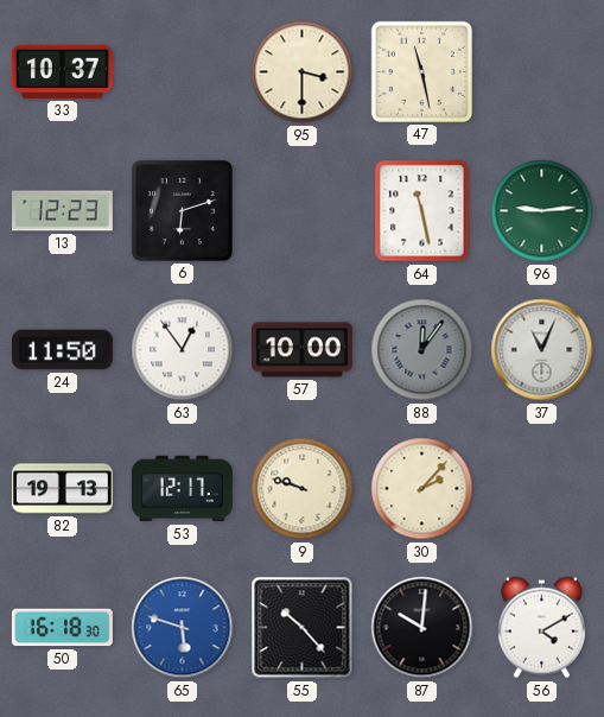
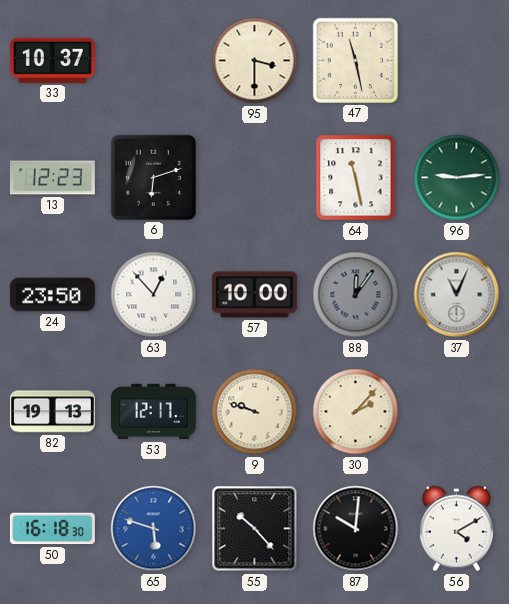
24: 11:50 -> 23:50
63: 12:54 -> 12:53
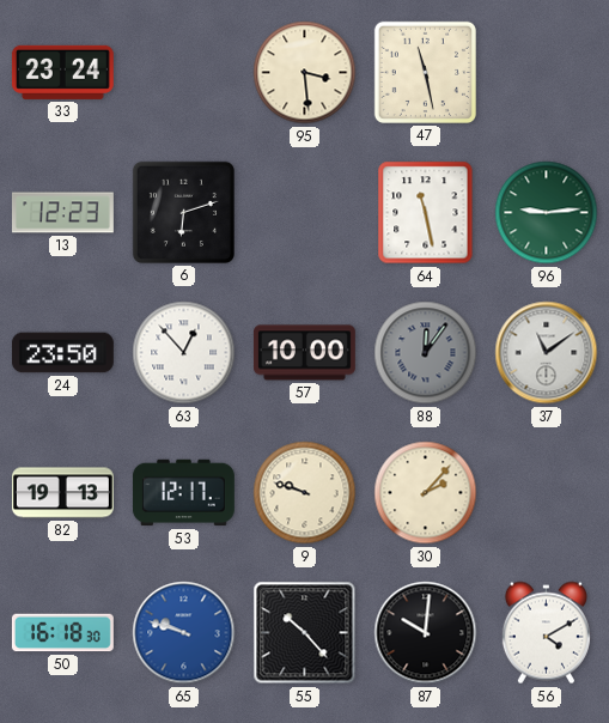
33: 10:37 -> 23:24
95: 3:30 -> 3:29
37: 11:04 -> 11:09
65: 5:48 -> 9:48
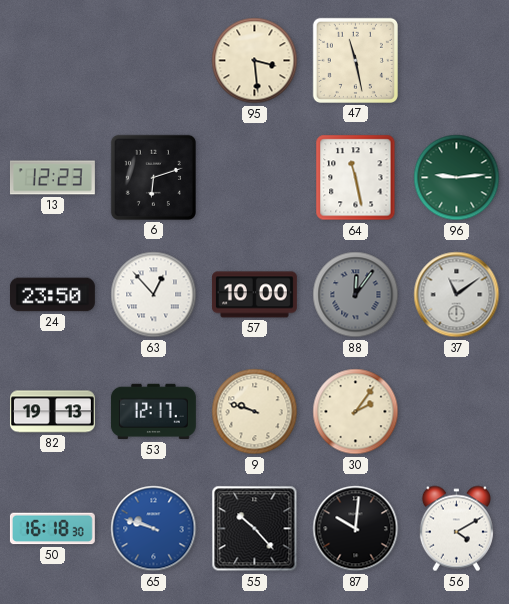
33: 23:24 -> none
30: 2:07 -> 2:06
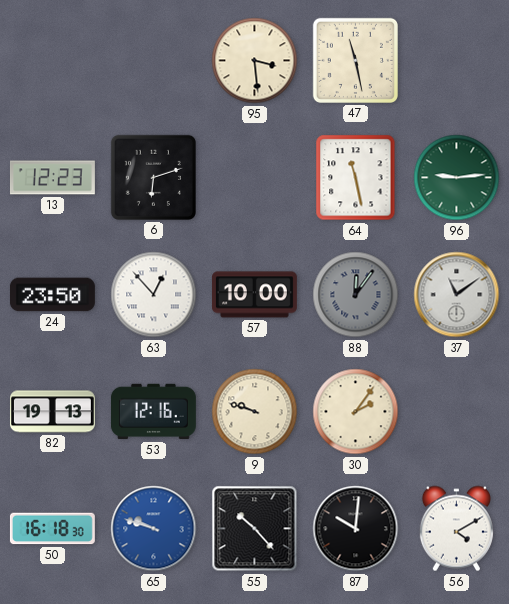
53: 12:17 -> 12:16
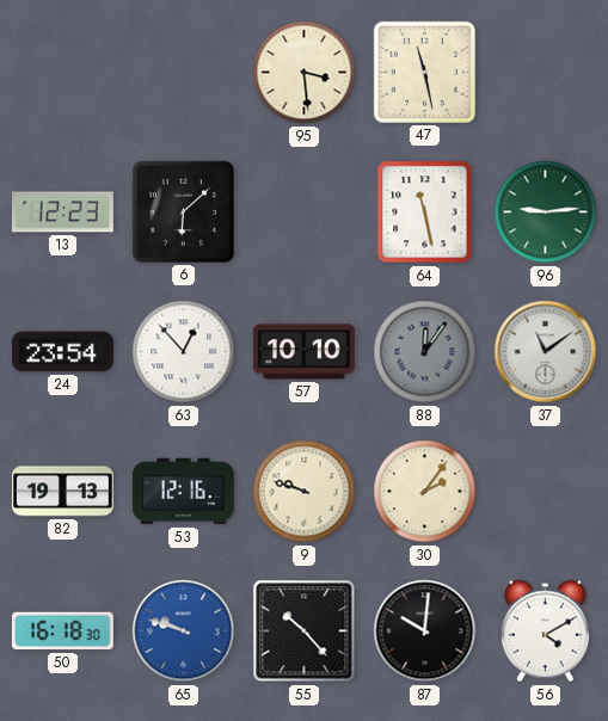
6: 6:12 -> 6:08
24: 23:50 -> 23:54
57: 10:00 -> 10:10
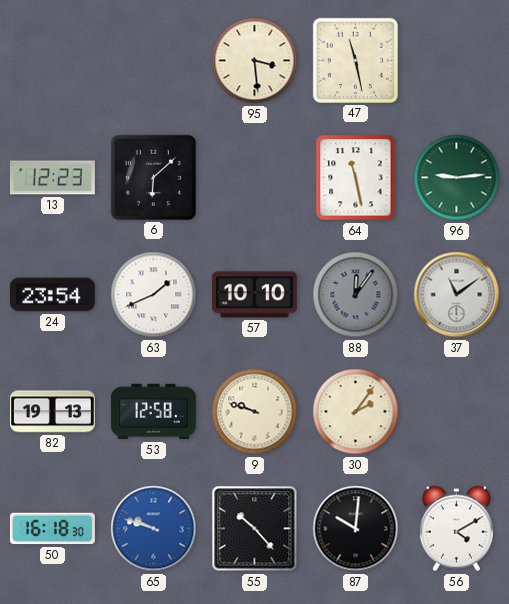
63: 12:53 -> 1:41
53: 12:16 -> 12:58
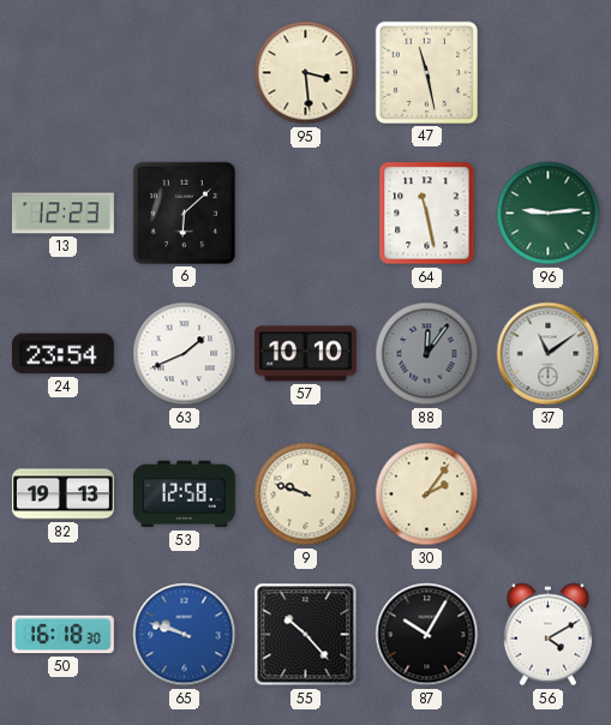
87: 10:01 -> 10:05
